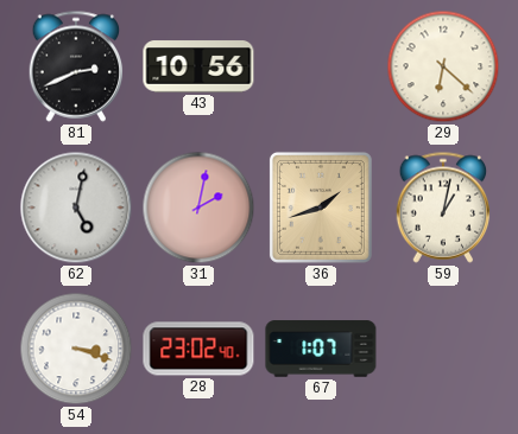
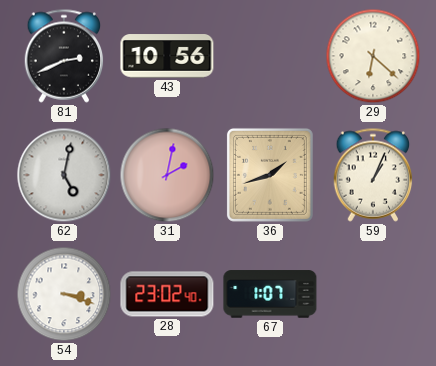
59: 1:02 -> 1:04
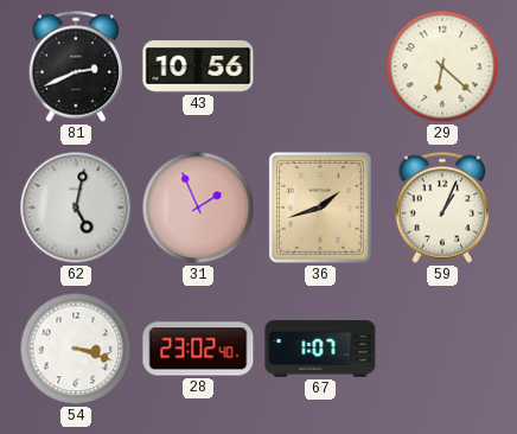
31: 2:02 -> 1:56
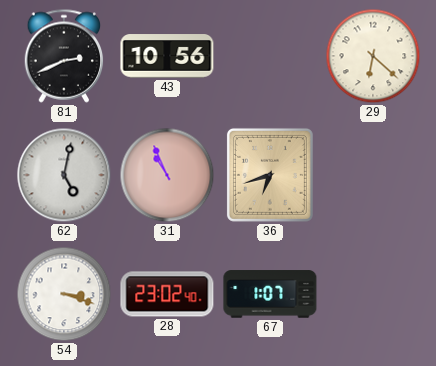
31: 1:56 -> 10:56
36: 1:42 -> 6:42
59: 1:04 -> none
